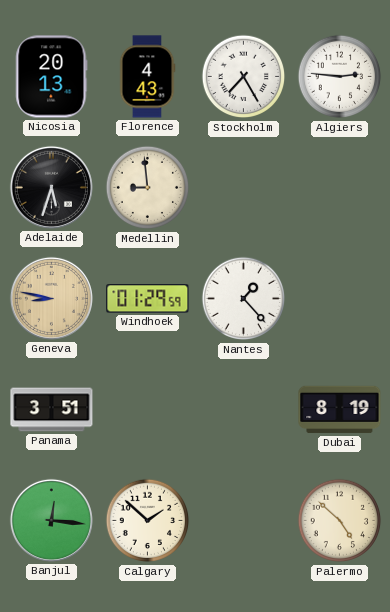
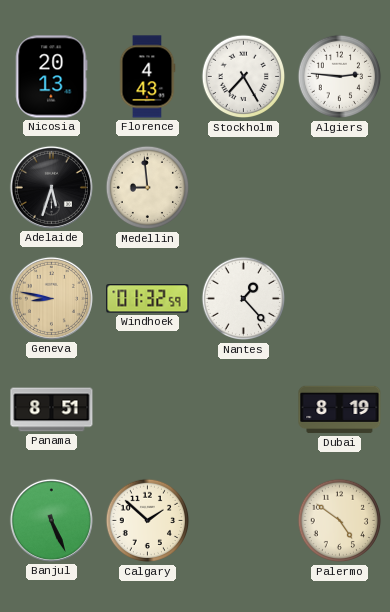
Windhoek: 01:29 -> 01:32
Panama: 3:51 -> 8:51
Banjul: 12:16 -> 5:26
Palermo: 4:52 -> 4:51
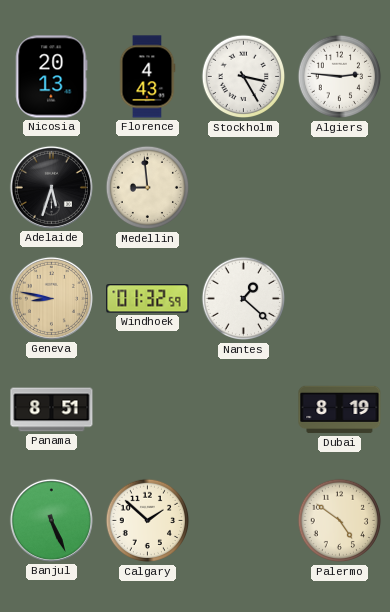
Stockholm: 7:25 -> 3:25
Nantes: 1:23 -> 1:22
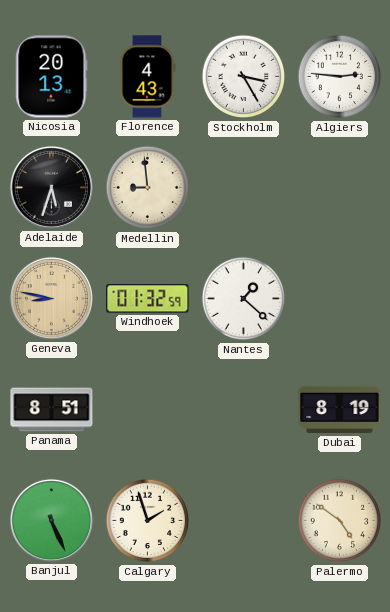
Calgary: 1:52 -> 1:57
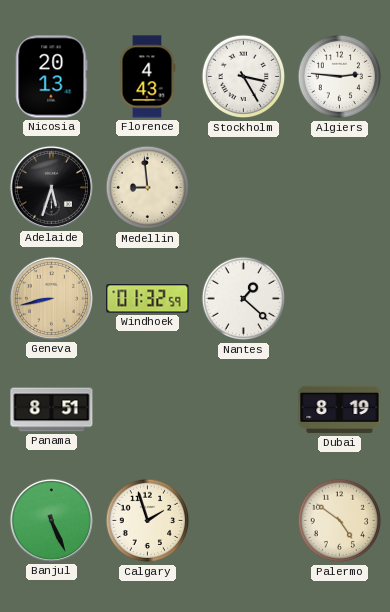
Geneva: 8:47 -> 8:43
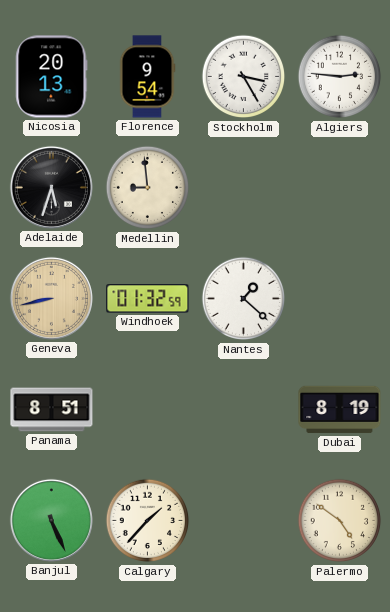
Florence: 4:43 -> 9:54
Calgary: 1:57 -> 1:37
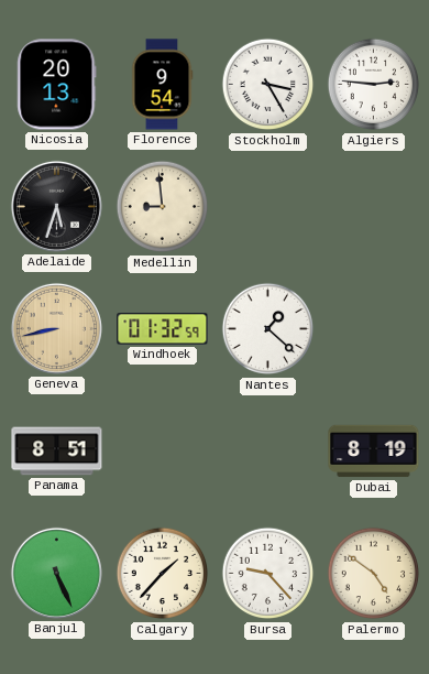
Bursa: none -> 9:23
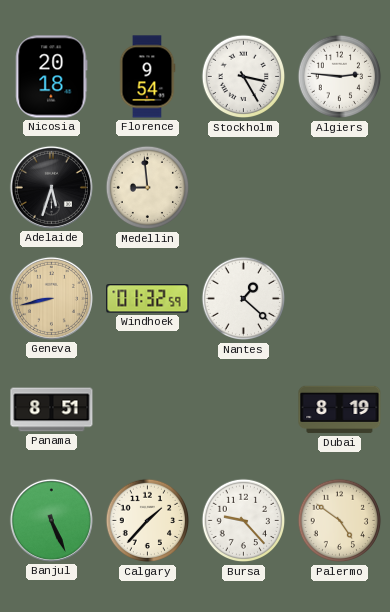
Nicosia: 20:13 -> 20:18
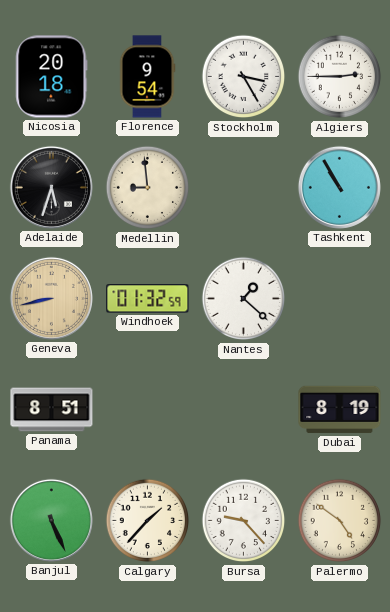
Algiers: 2:46 -> 2:45
Tashkent: none -> 10:55
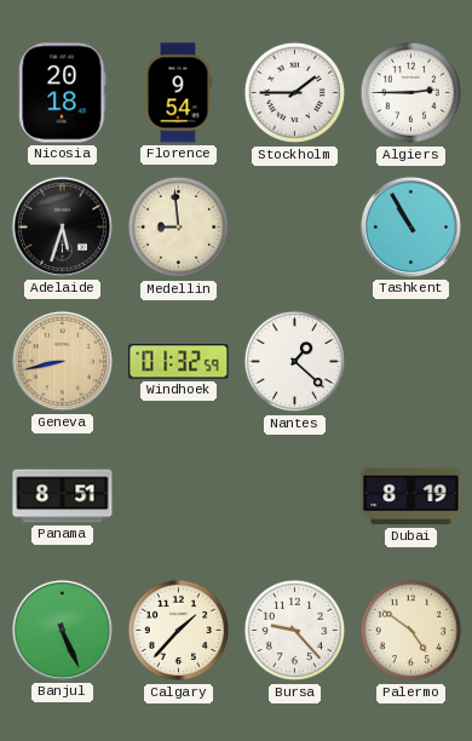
Stockholm: 3:25 -> 1:45
